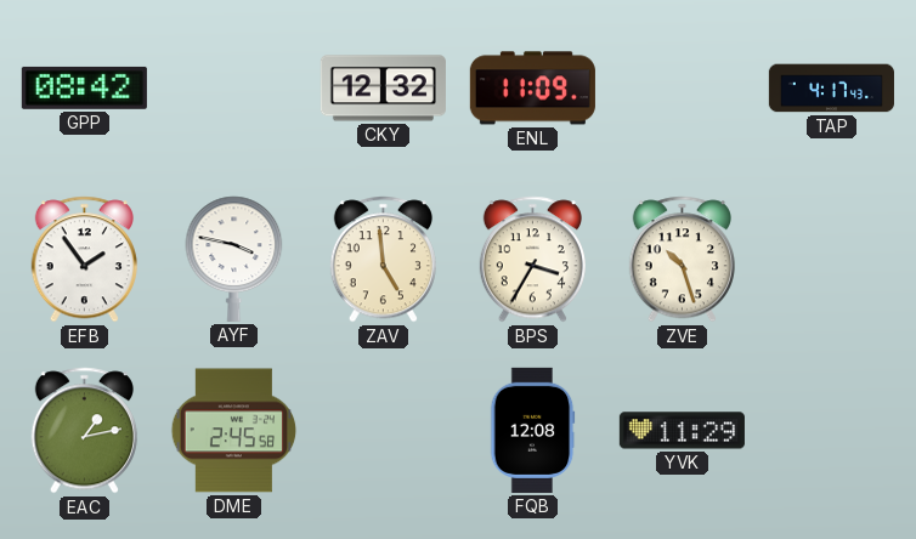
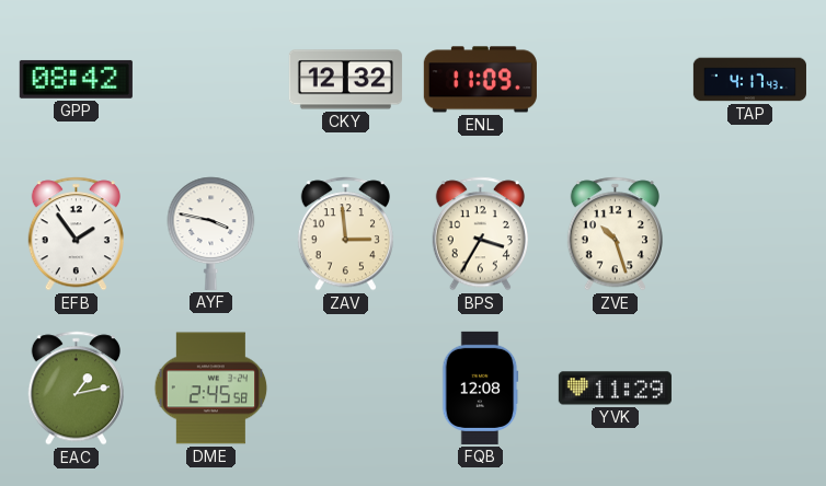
ZAV: 4:59 -> 2:59
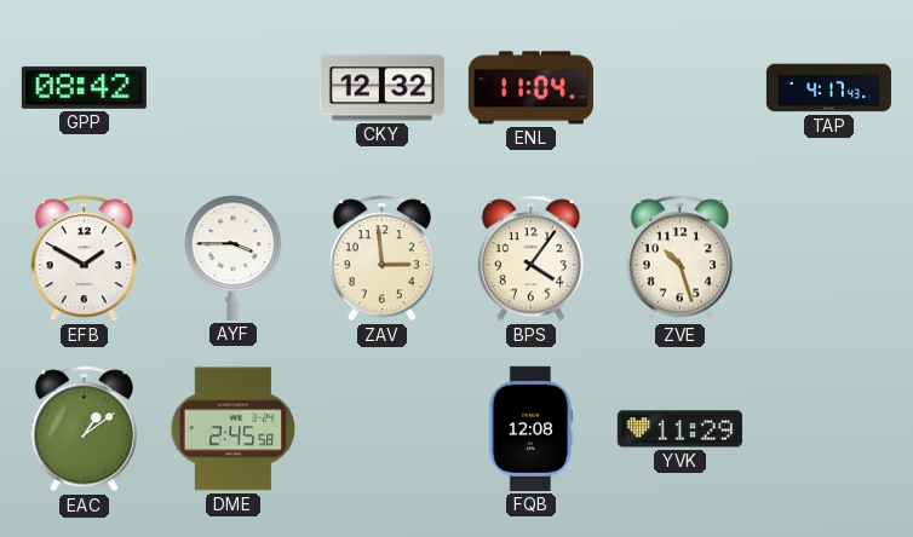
ENL: 11:09 -> 11:04
EFB: 1:54 -> 1:50
AYF: 3:47 -> 3:45
BPS: 3:35 -> 4:06
EAC: 1:13 -> 1:09
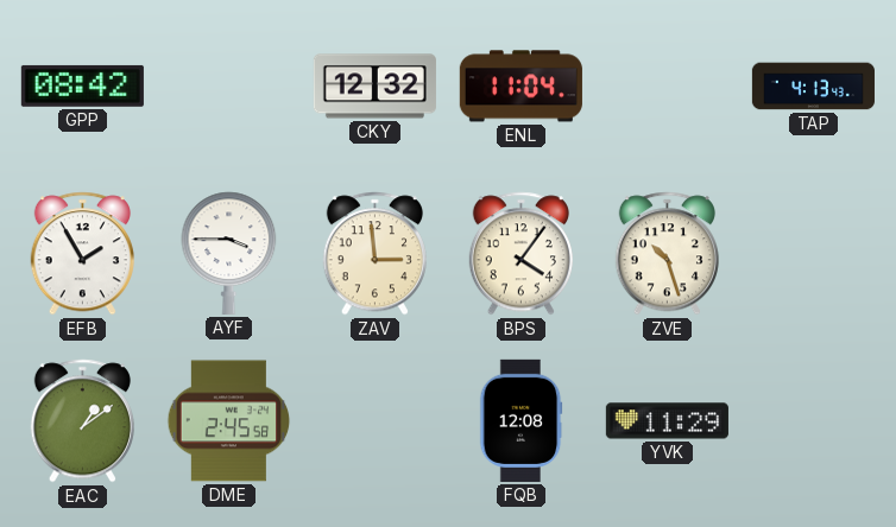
TAP: 4:17 -> 4:13
EFB: 1:50 -> 1:55
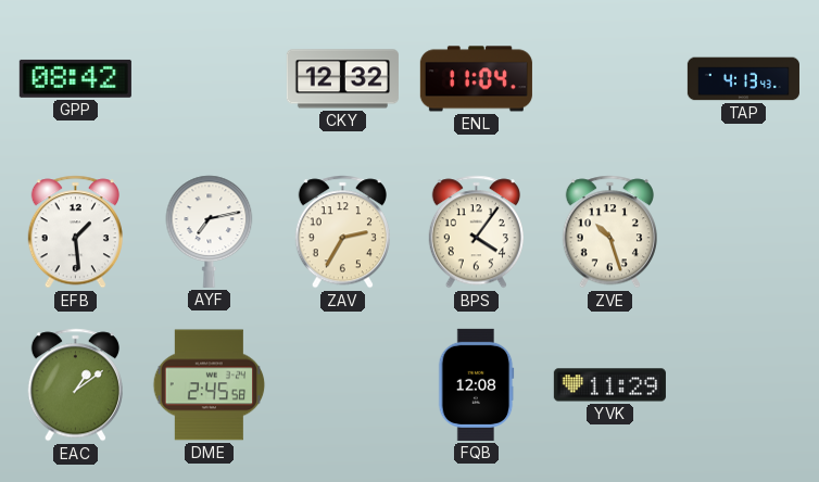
EFB: 1:55 -> 1:29
AYF: 3:45 -> 7:13
ZAV: 2:59 -> 2:35
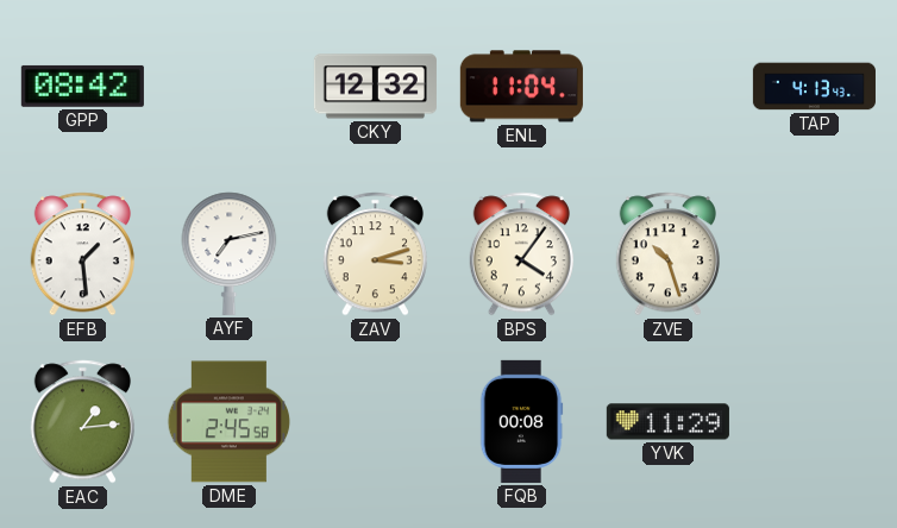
ZAV: 2:35 -> 3:12
EAC: 1:09 -> 1:14
FQB: 12:08 -> 00:08
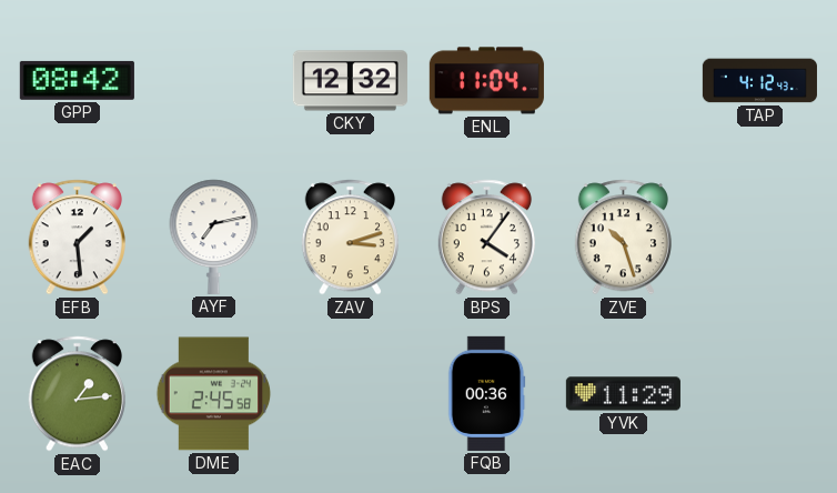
TAP: 4:13 -> 4:12
FQB: 00:08 -> 00:36
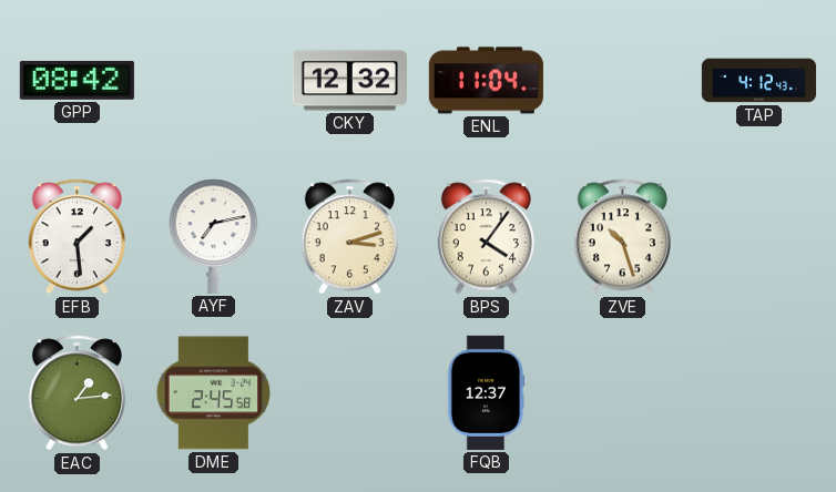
FQB: 00:36 -> 12:37
YVK: 11:29 -> none
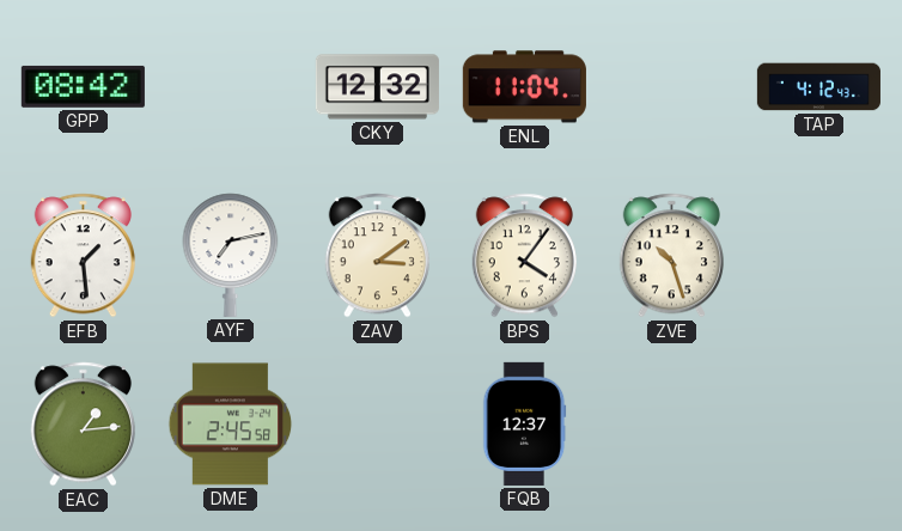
ZAV: 3:12 -> 3:09
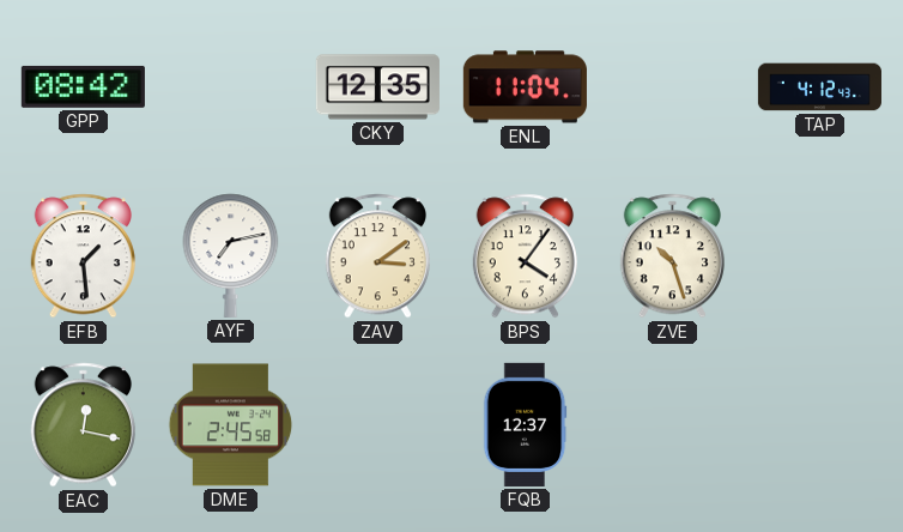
CKY: 12:32 -> 12:35
EAC: 1:14 -> 12:17
